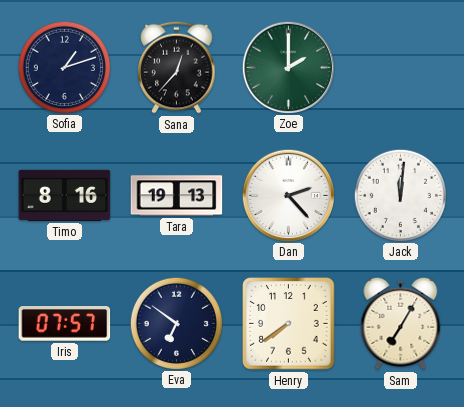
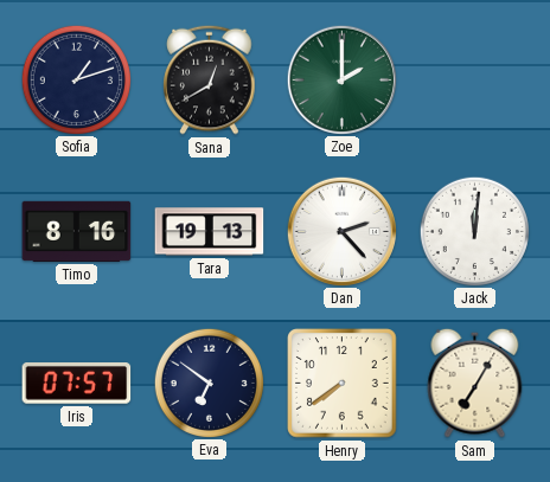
Sana: 12:37 -> 12:40
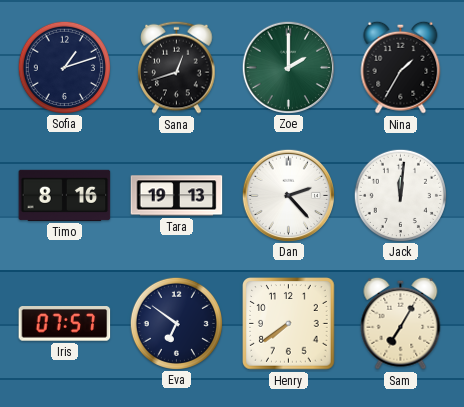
Sana: 12:40 -> 12:42
Nina: none -> 1:35
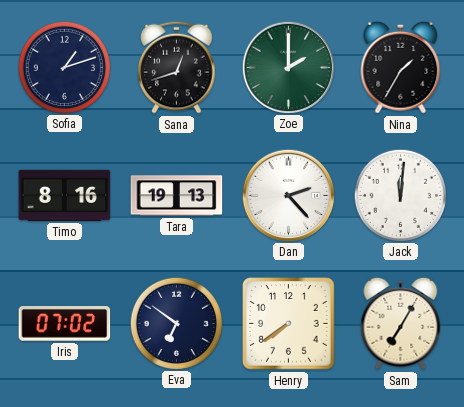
Iris: 07:57 -> 07:02
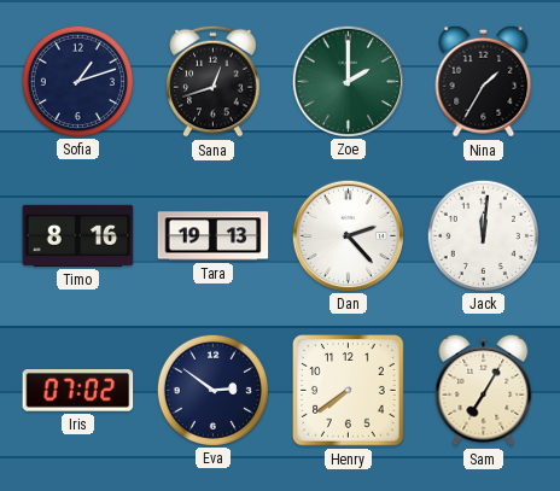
Eva: 6:51 -> 2:51
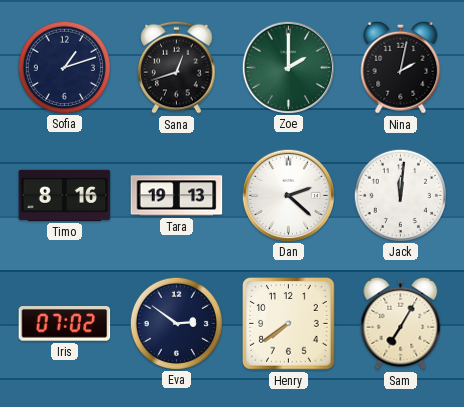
Nina: 1:35 -> 2:02
Dan: 2:23 -> 2:22
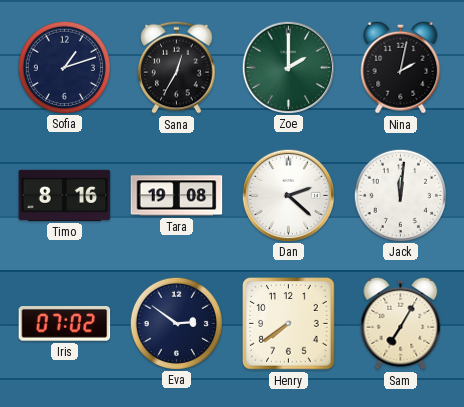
Sana: 12:42 -> 12:35
Tara: 19:13 -> 19:08
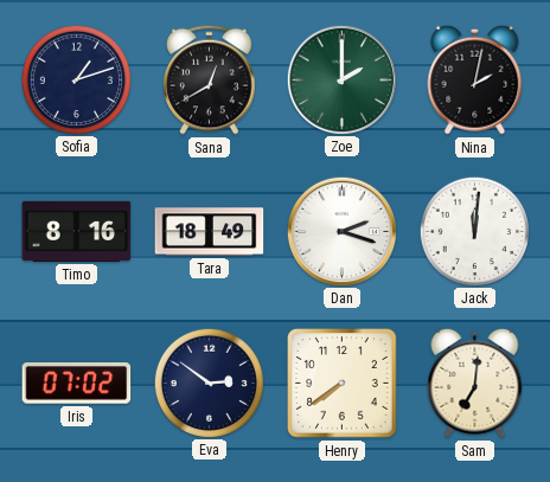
Sana: 12:35 -> 12:40
Tara: 19:08 -> 18:49
Dan: 2:22 -> 2:18
Sam: 7:05 -> 7:01
